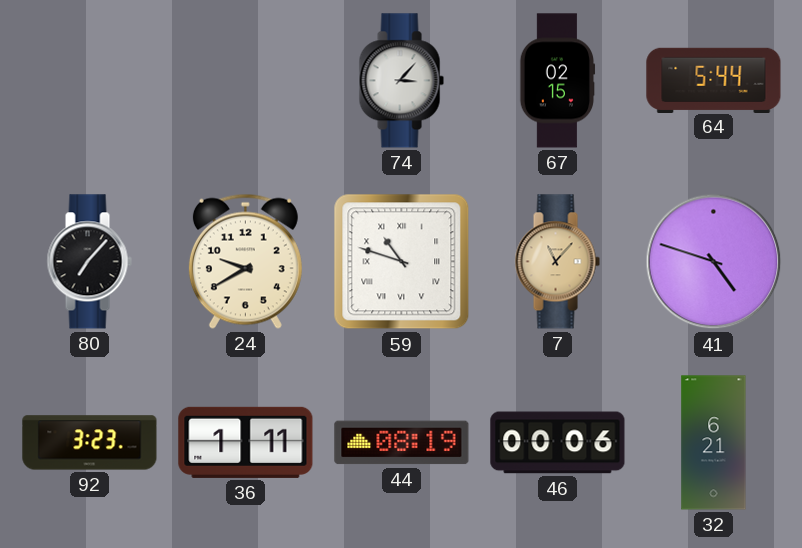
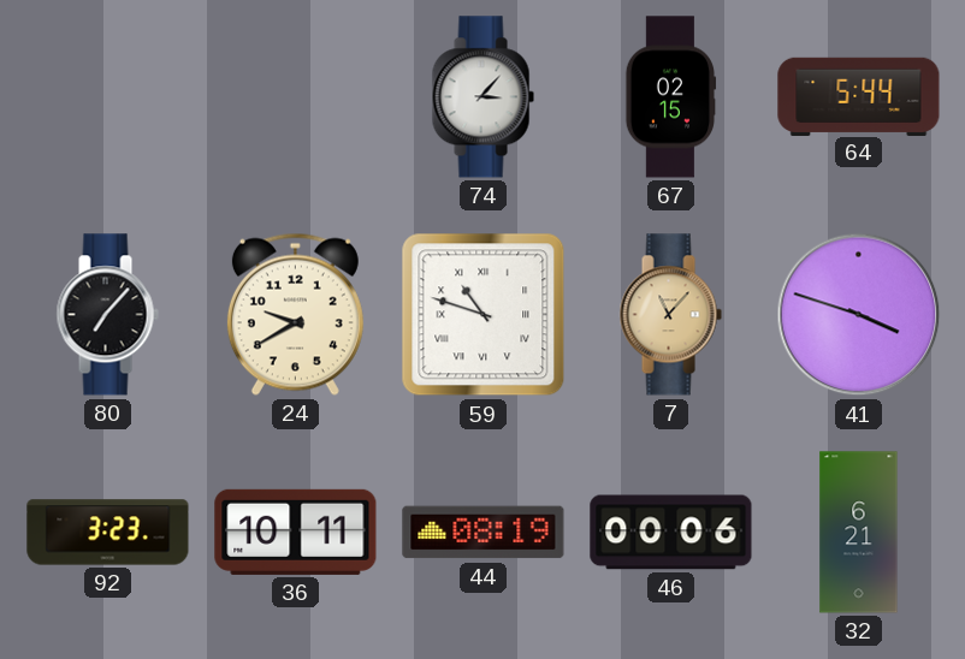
41: 4:48 -> 3:48
36: 1:11 -> 10:11
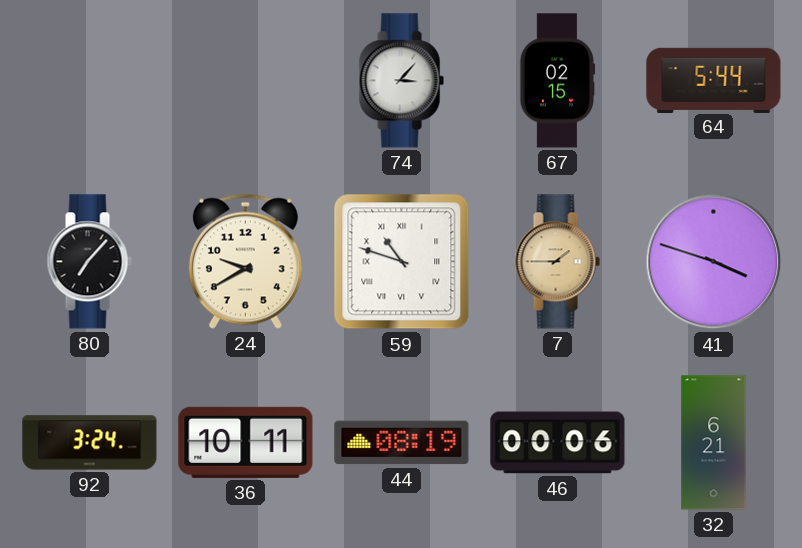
7: 11:07 -> 1:45
92: 3:23 -> 3:24
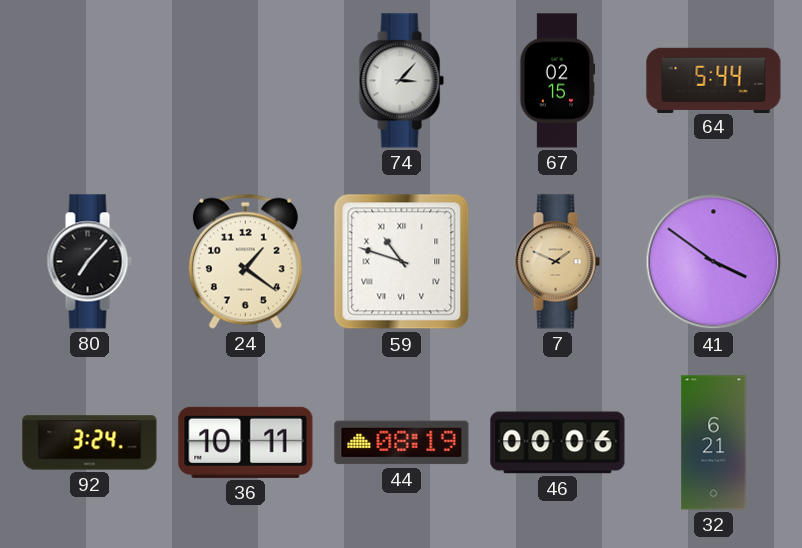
24: 9:40 -> 1:21
7: 1:45 -> 1:49
41: 3:48 -> 3:51
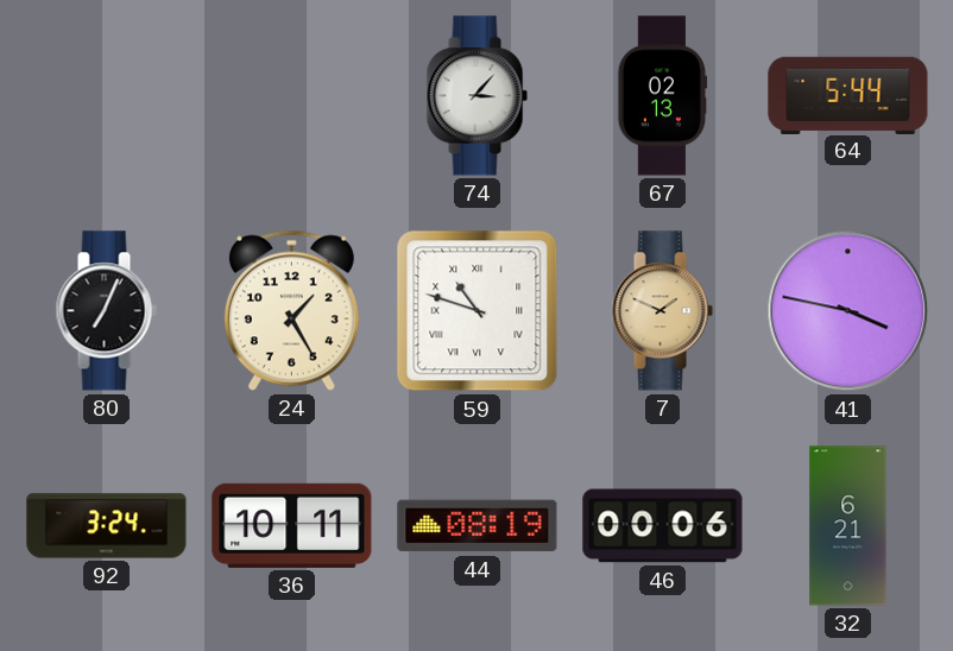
67: 02:15 -> 02:13
80: 7:07 -> 7:04
24: 1:21 -> 1:25
41: 3:51 -> 3:47
